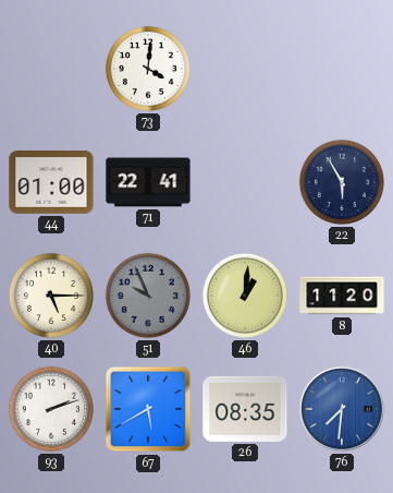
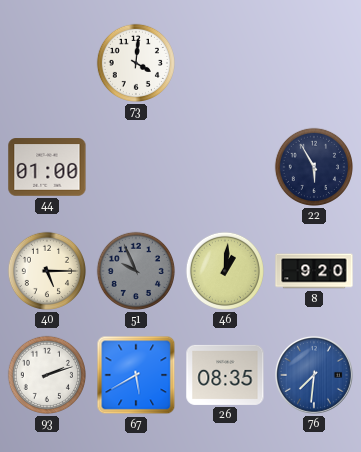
71: 22:41 -> none
8: 11:20 -> 9:20
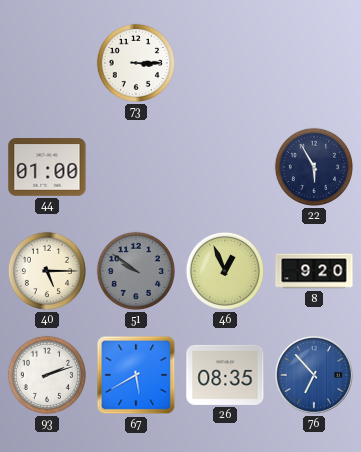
73: 4:01 -> 3:15
51: 9:56 -> 9:51
46: 1:01 -> 12:56
76: 7:31 -> 6:53
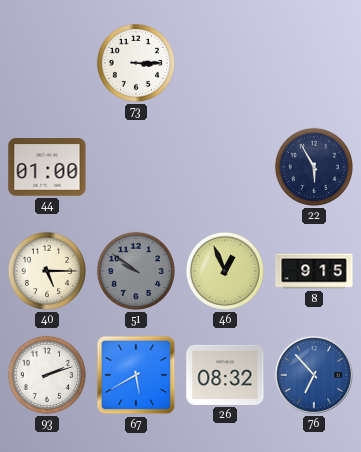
8: 9:20 -> 9:15
26: 08:35 -> 08:32
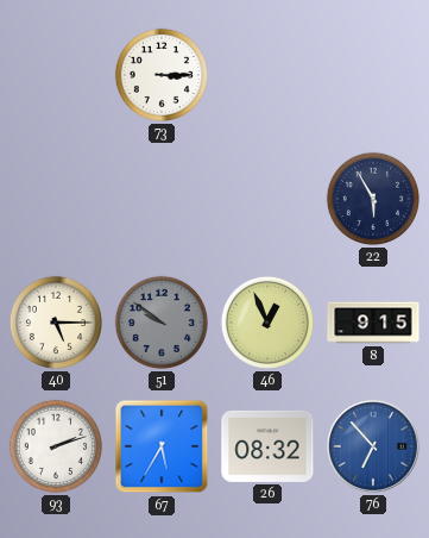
44: 01:00 -> none
67: 5:40 -> 5:35
